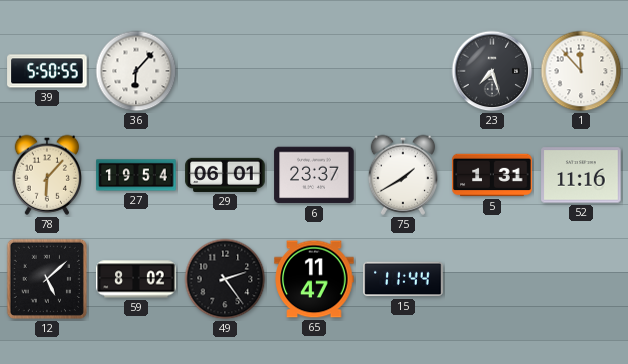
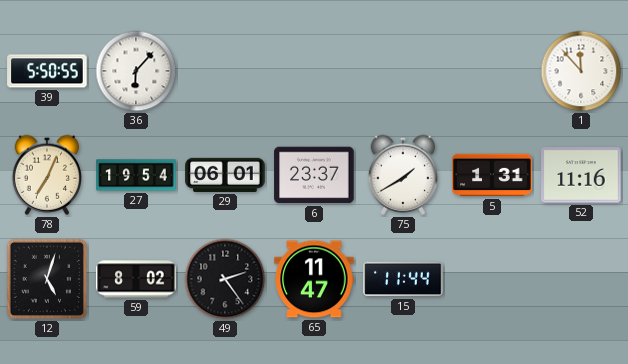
23: 7:27 -> none
78: 6:07 -> 7:04
12: 5:08 -> 5:03
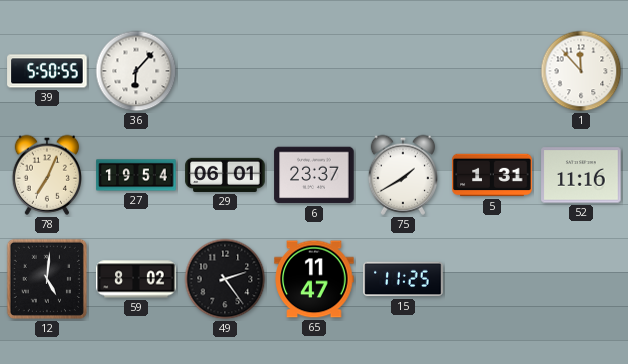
12: 5:03 -> 5:01
15: 11:44 -> 11:25
